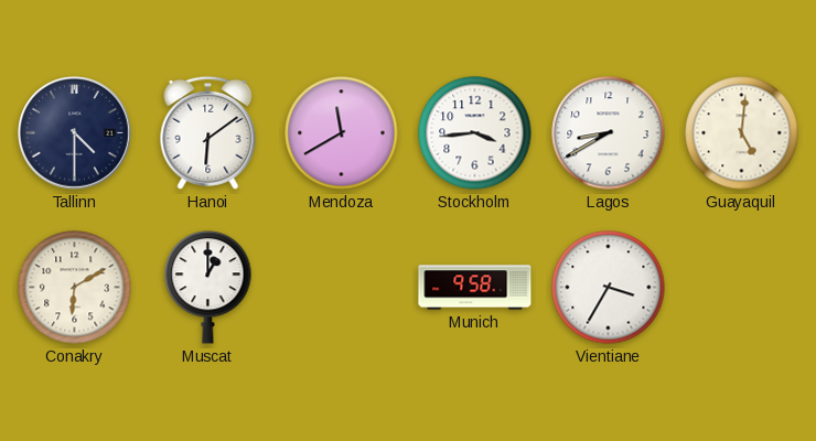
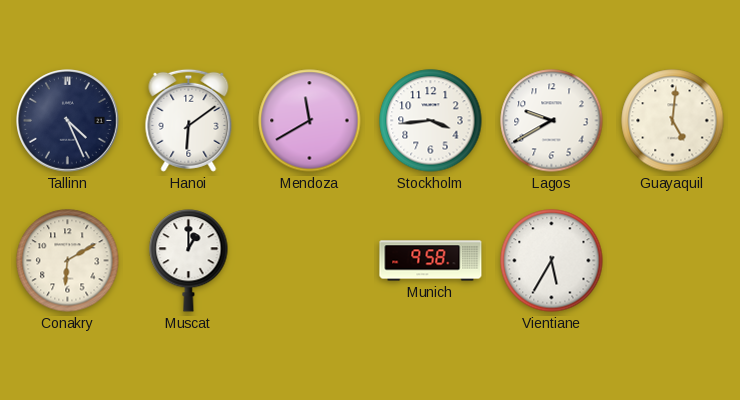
Tallinn: 4:30 -> 4:26
Lagos: 8:40 -> 9:40
Vientiane: 3:35 -> 5:35
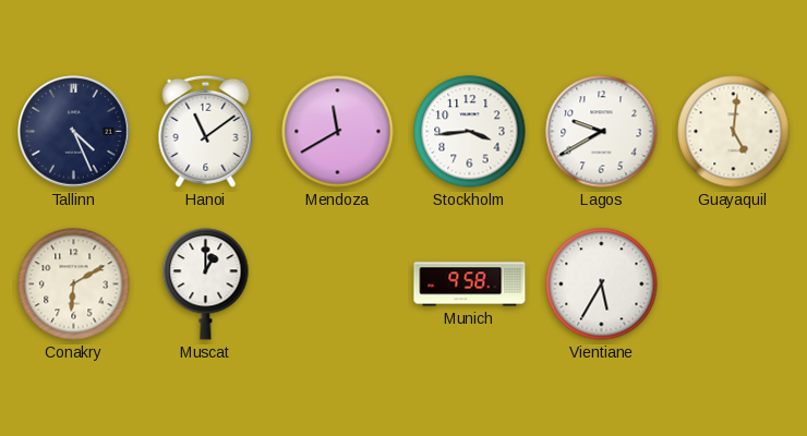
Hanoi: 6:09 -> 11:09
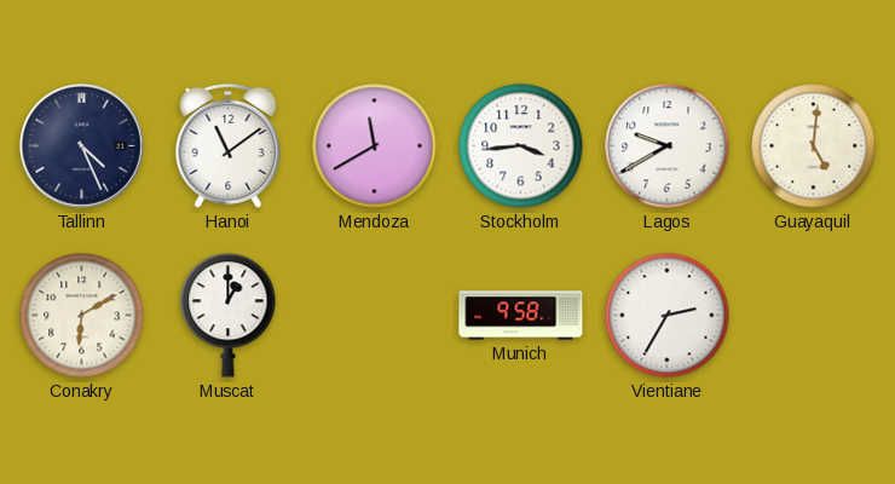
Vientiane: 5:35 -> 2:35
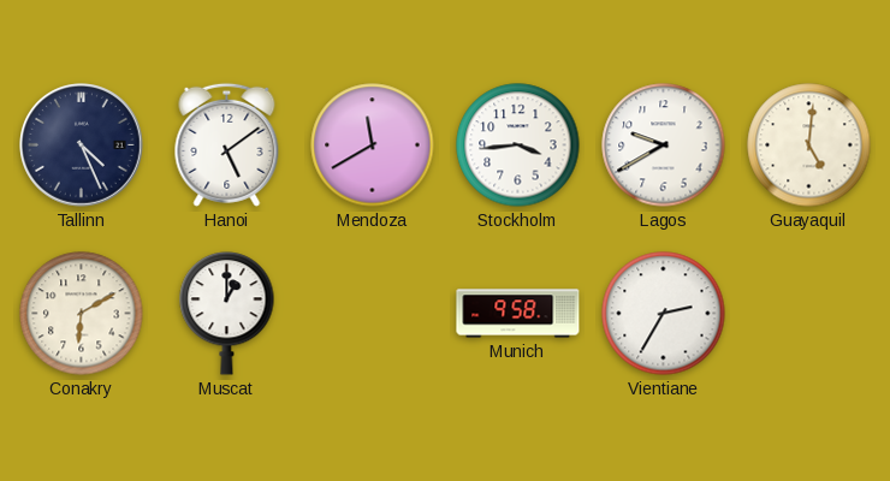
Hanoi: 11:09 -> 5:09
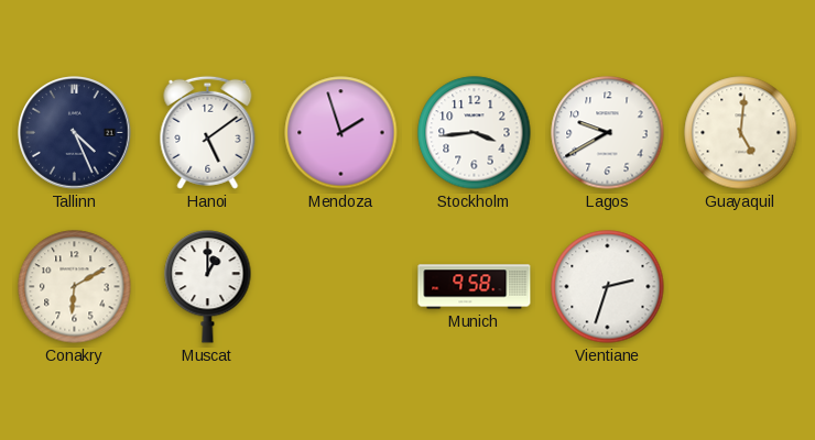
Mendoza: 11:40 -> 1:57
Vientiane: 2:35 -> 2:33
